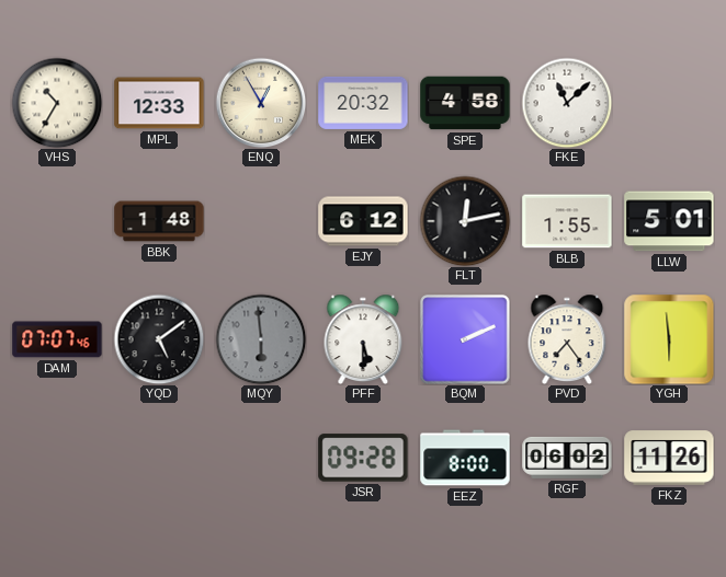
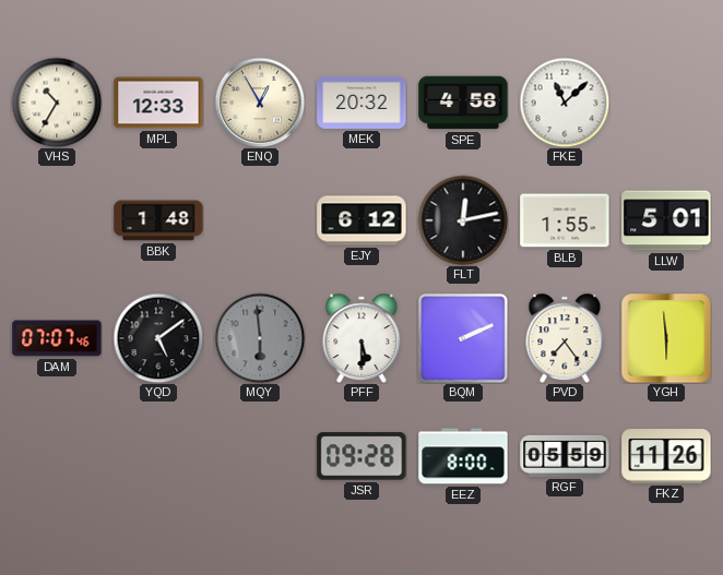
RGF: 06:02 -> 05:59
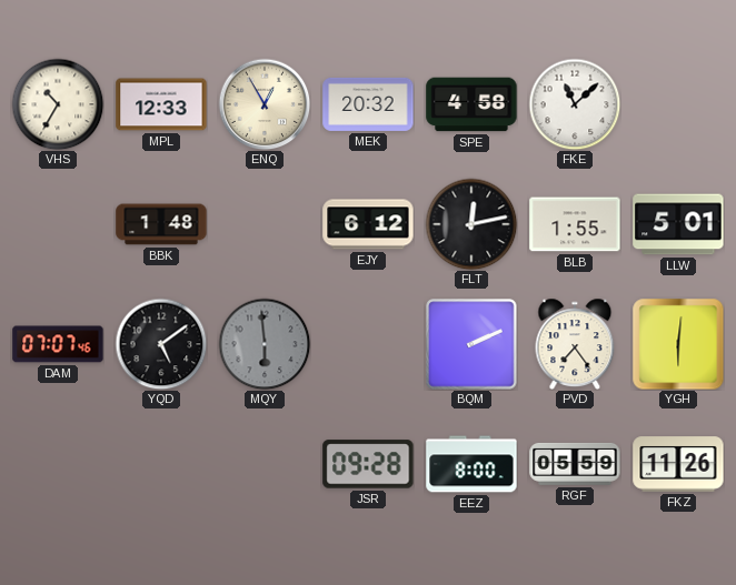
PFF: 5:30 -> none
YGH: 5:59 -> 6:01
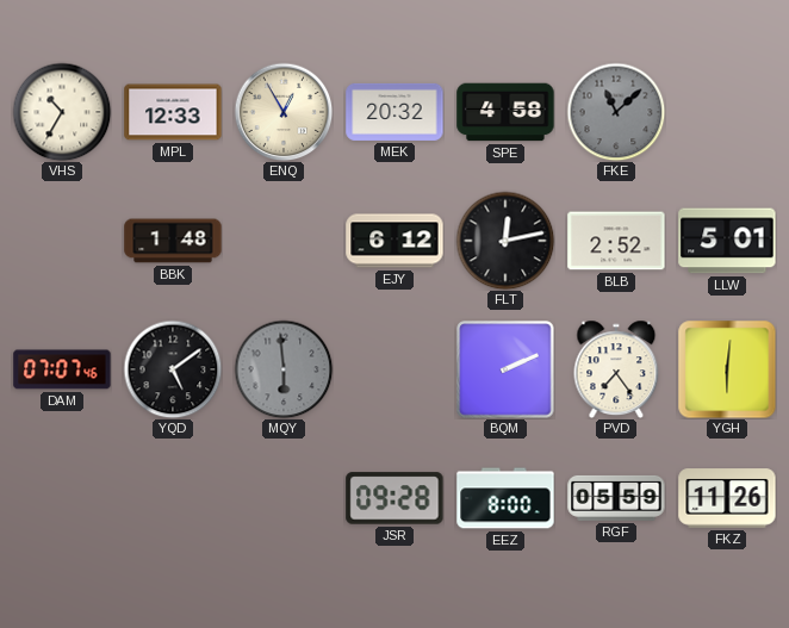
FKE dial: white -> grey
BLB: 1:55 -> 2:52
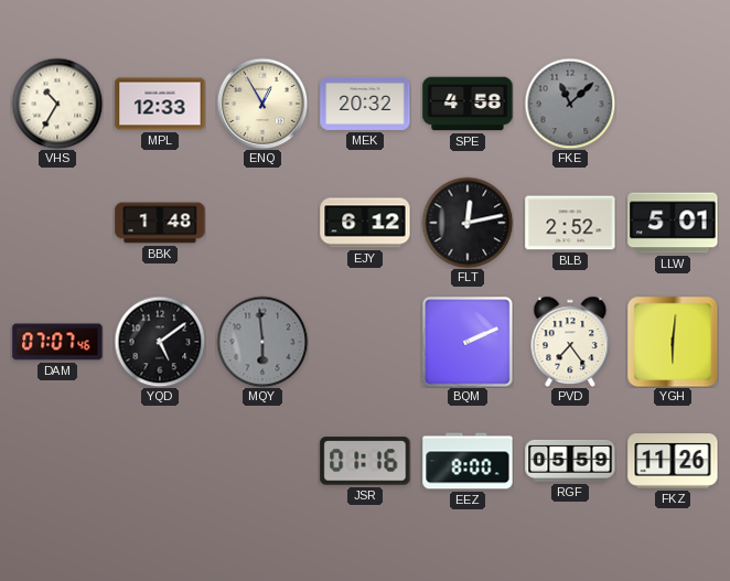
JSR: 09:28 -> 01:16
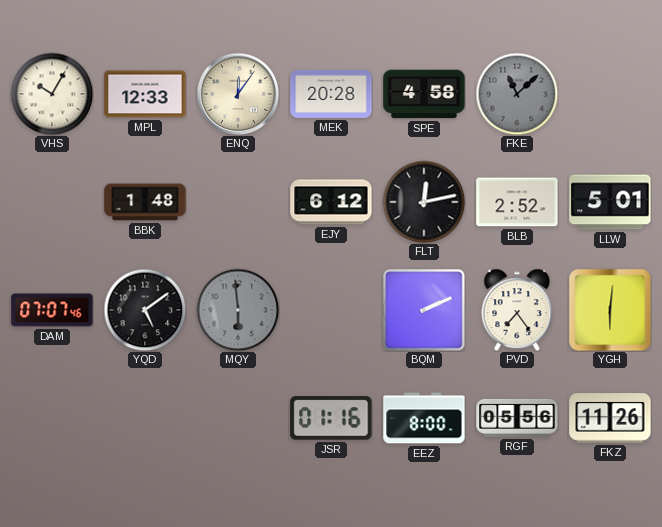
VHS: 10:35 -> 10:05
ENQ: 12:55 -> 12:06
MEK: 20:32 -> 20:28
RGF: 05:59 -> 05:56
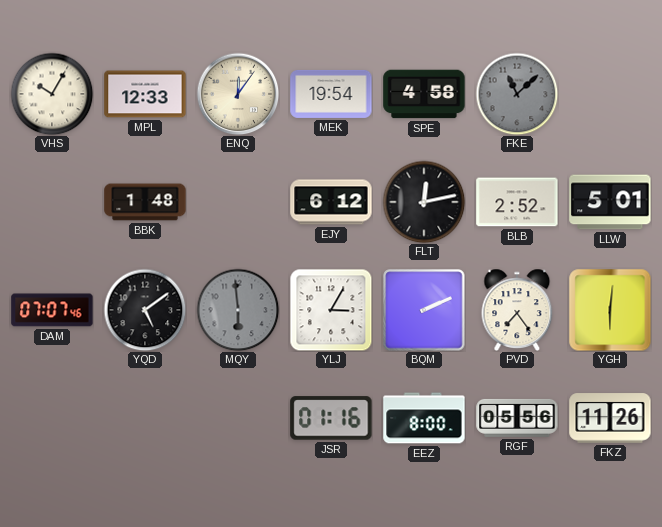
MEK: 20:28 -> 19:54
YLJ: none -> 3:05
